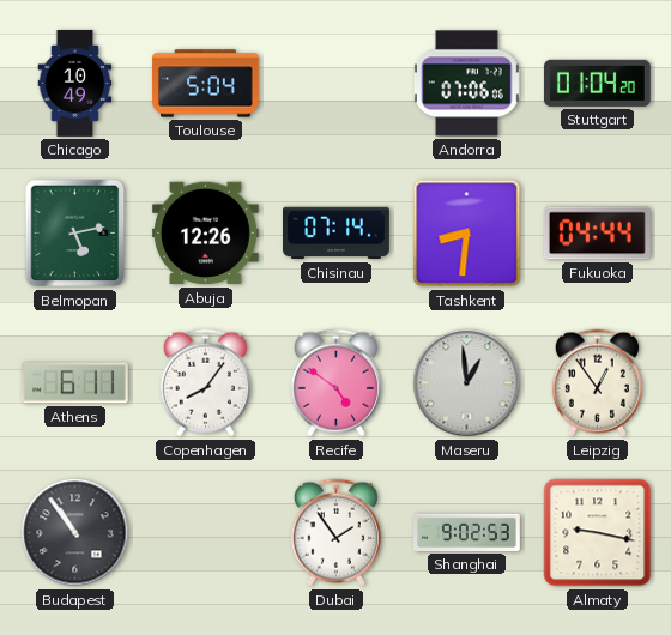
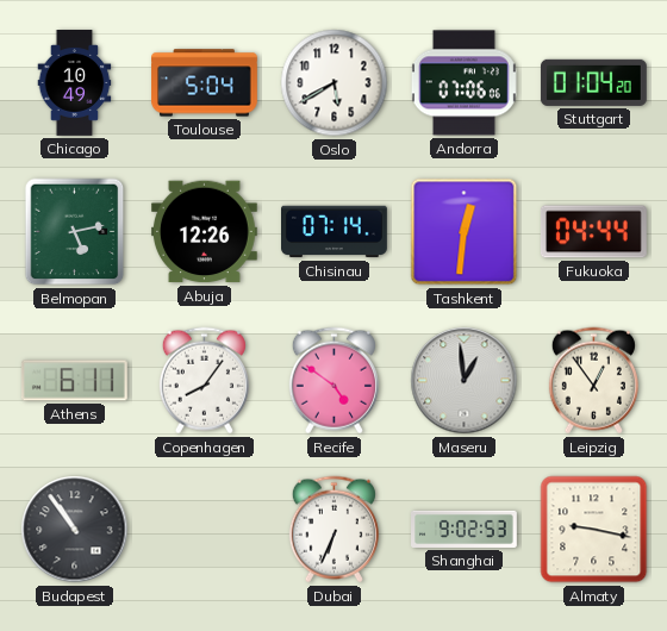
Oslo: none -> 5:40
Tashkent: 8:31 -> 12:31
Dubai: 1:54 -> 6:34
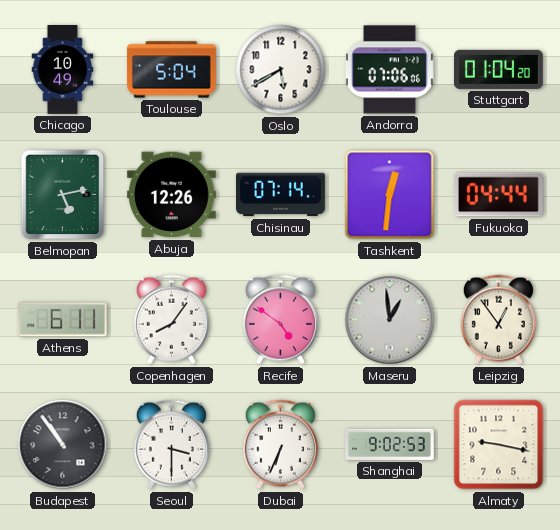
Seoul: none -> 3:30
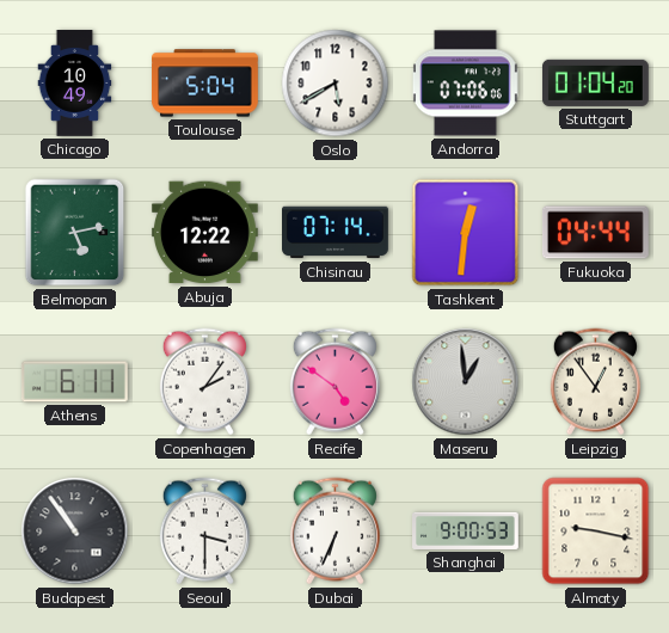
Abuja: 12:26 -> 12:22
Copenhagen: 8:06 -> 2:06
Shanghai: 9:02 -> 9:00
